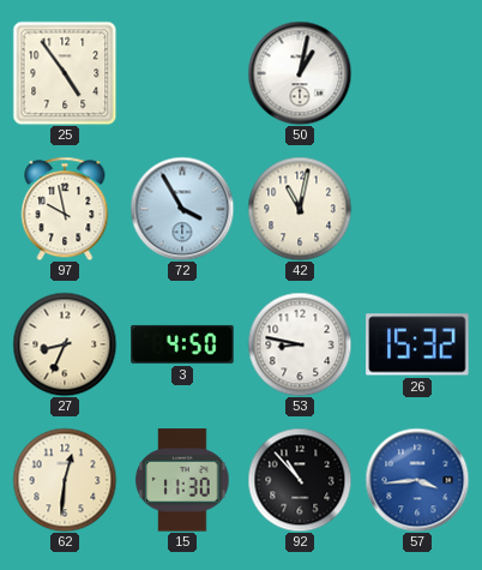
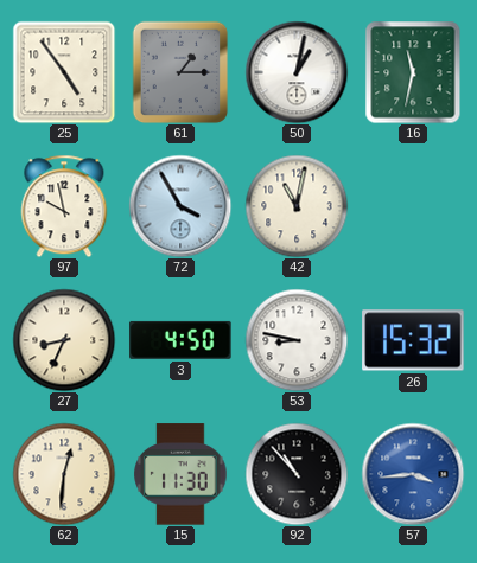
61: none -> 1:15
16: none -> 11:32
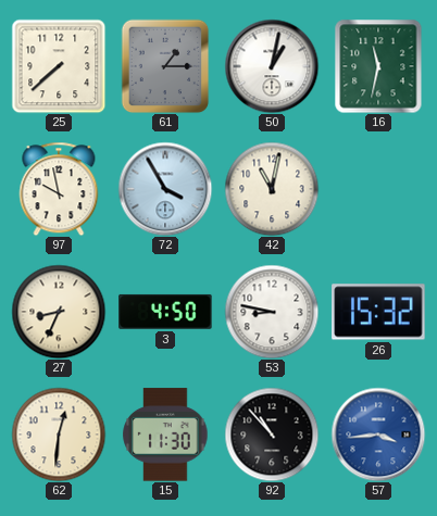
25: 4:54 -> 7:38
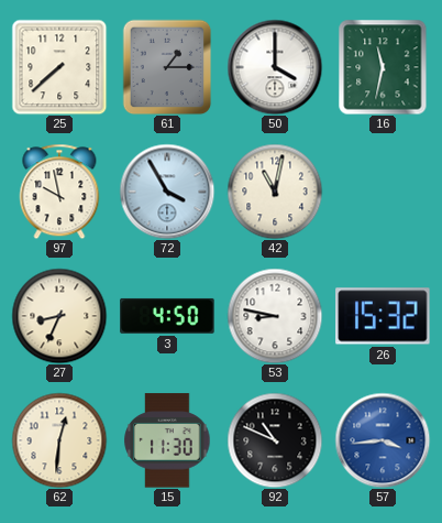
50: 1:02 -> 4:00
92: 10:53 -> 10:49
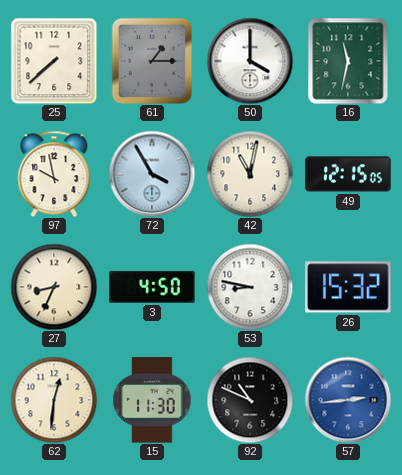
49: none -> 12:15
57: 3:44 -> 2:44
